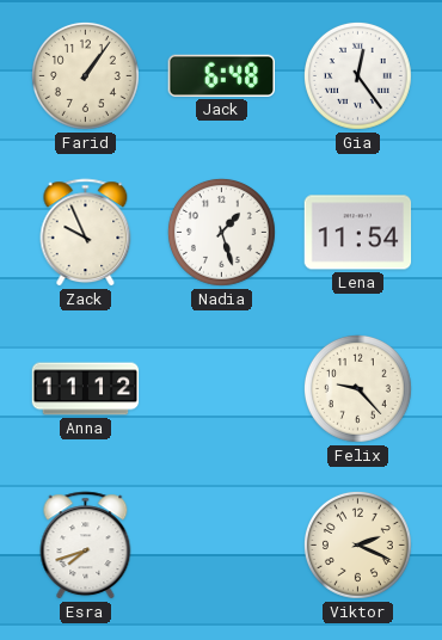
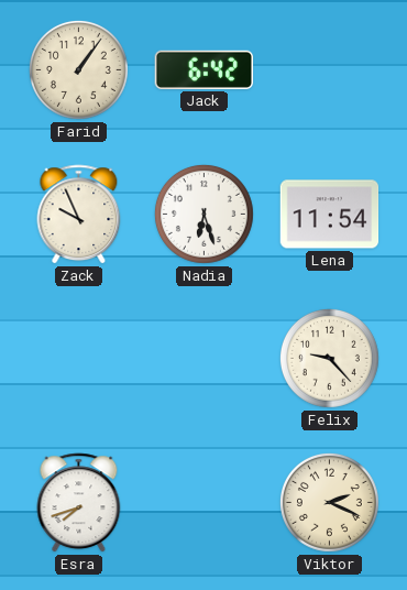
Jack: 6:48 -> 6:42
Gia: 12:24 -> none
Nadia: 1:27 -> 6:27
Anna: 11:12 -> none
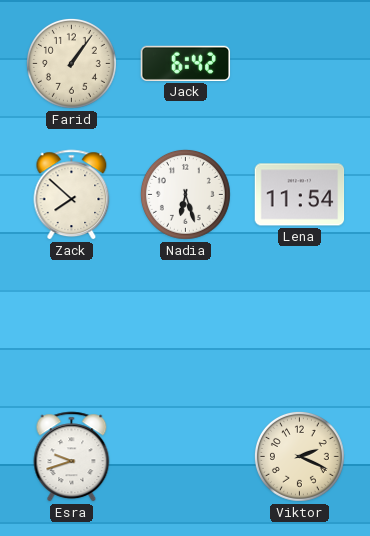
Zack: 9:56 -> 7:52
Felix: 9:23 -> none
Esra: 7:42 -> 9:42
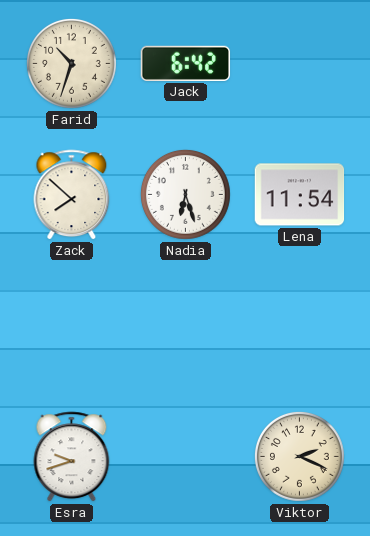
Farid: 1:06 -> 10:33
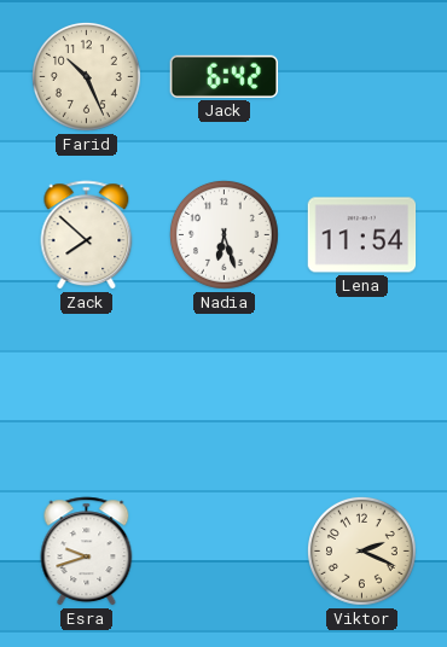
Farid: 10:33 -> 10:26
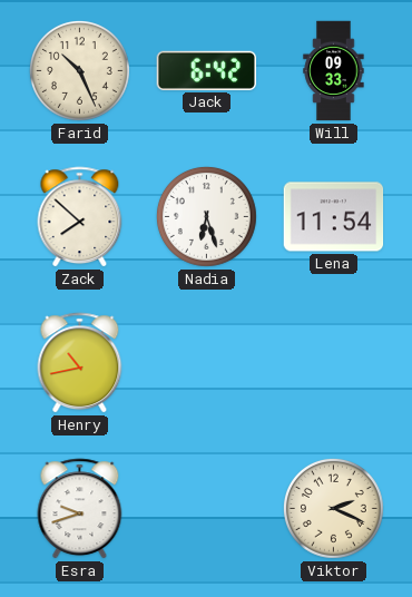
Will: none -> 09:33
Henry: none -> 10:43
